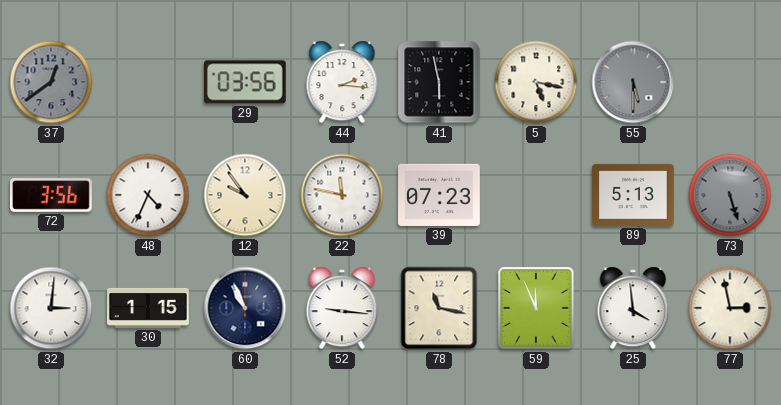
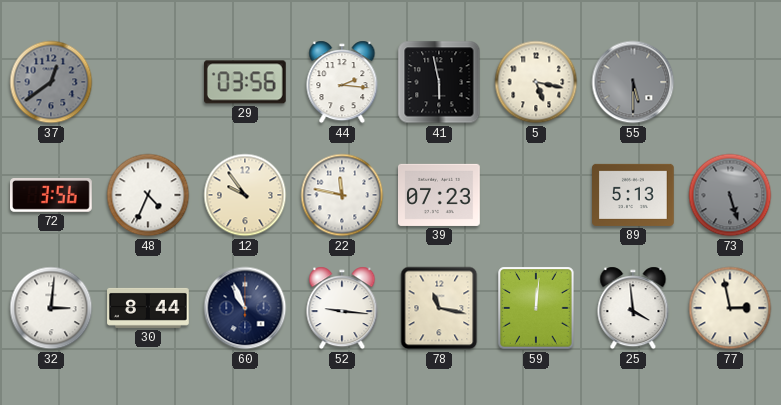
30: 1:15 -> 8:44
59: 11:56 -> 12:01
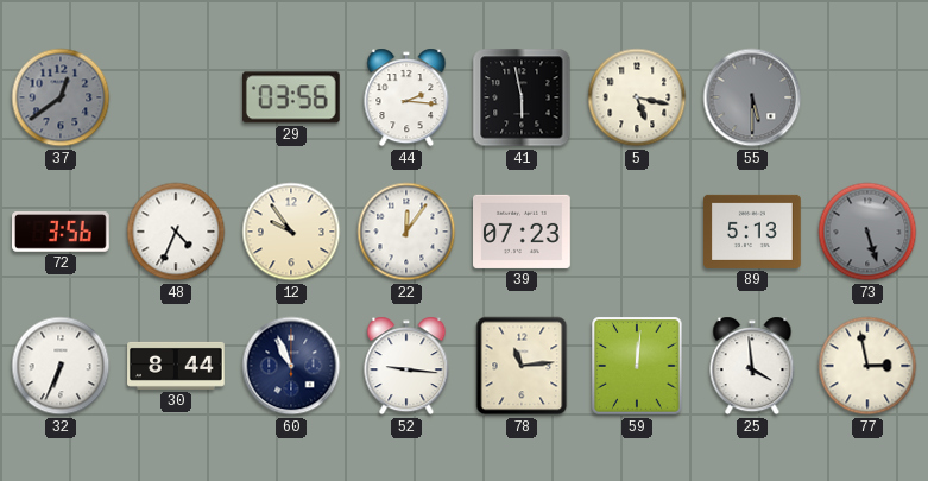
22: 11:47 -> 12:06
32: 3:01 -> 6:34
78: 11:17 -> 11:14
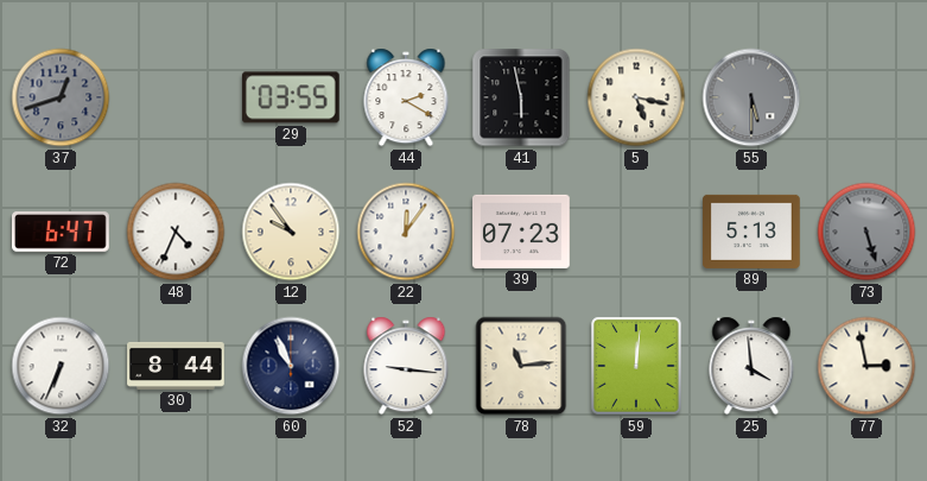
37: 12:39 -> 12:42
29: 03:56 -> 03:55
44: 2:16 -> 2:20
72: 3:56 -> 6:47
